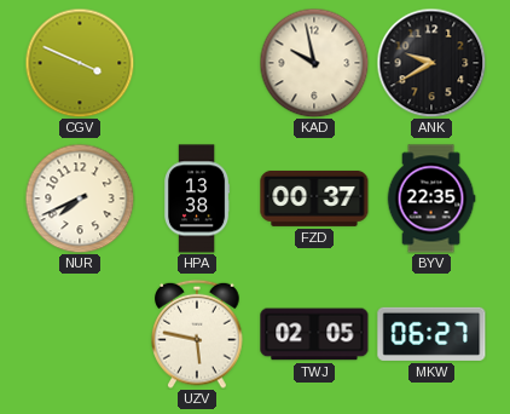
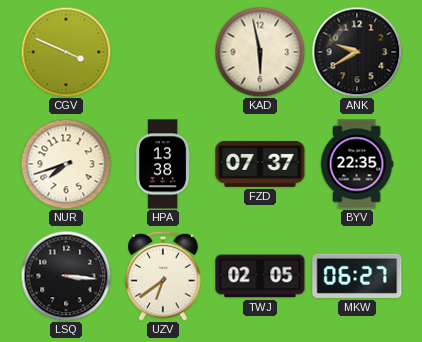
KAD: 9:58 -> 5:58
NUR: 7:41 -> 7:42
FZD: 00:37 -> 07:37
LSQ: none -> 3:16
UZV: 5:47 -> 6:39
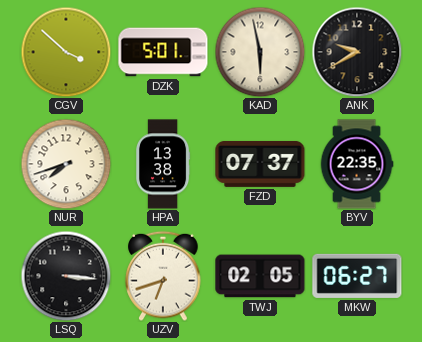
CGV: 3:49 -> 3:52
DZK: none -> 5:01
UZV: 6:39 -> 6:42
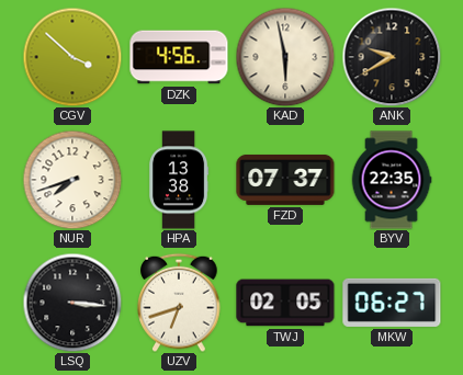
DZK: 5:01 -> 4:56
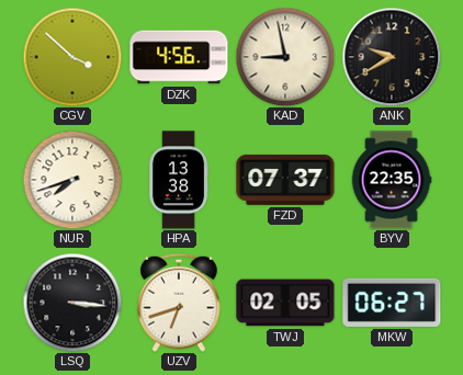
KAD: 5:58 -> 8:58
